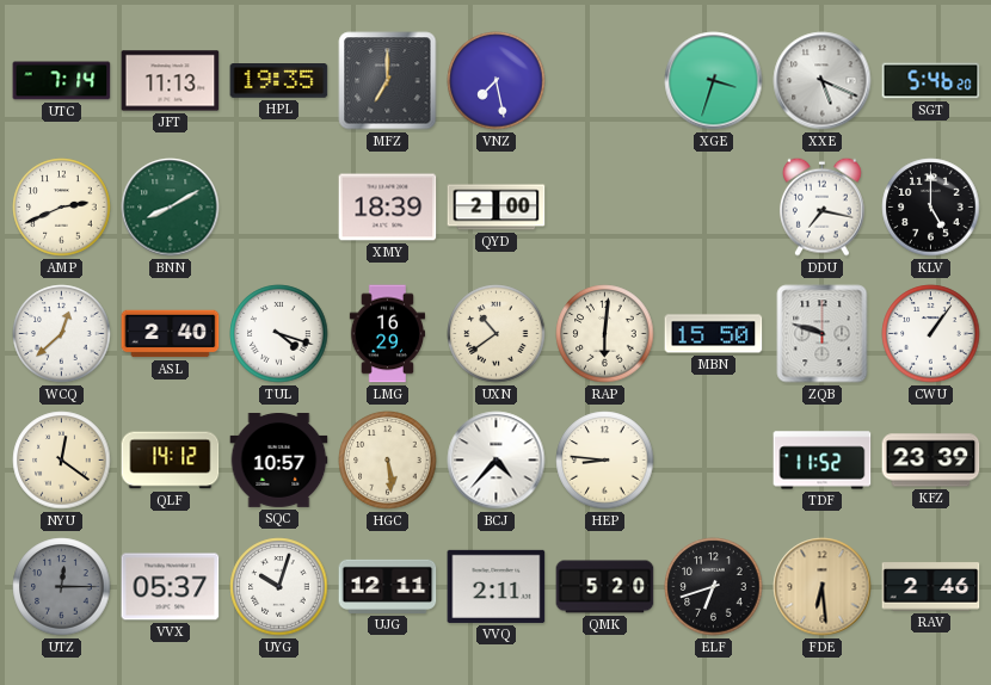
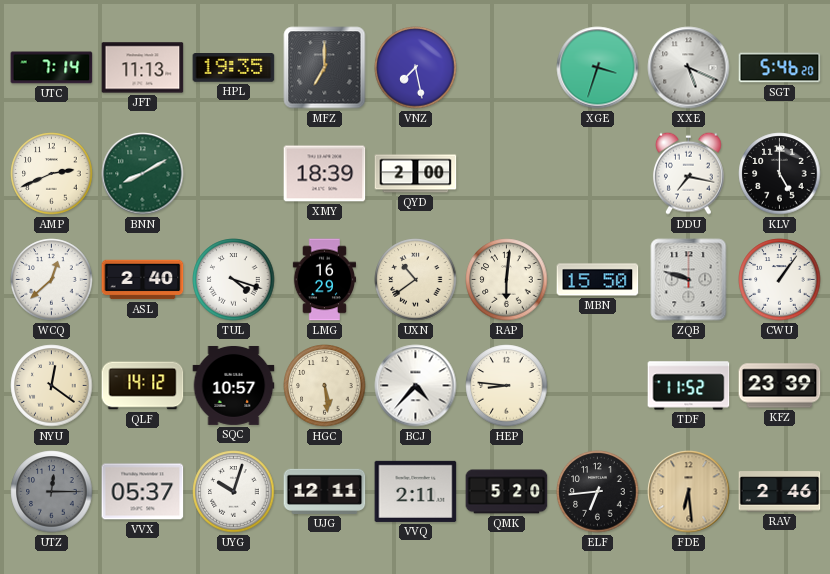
ELF: 6:42 -> 6:44
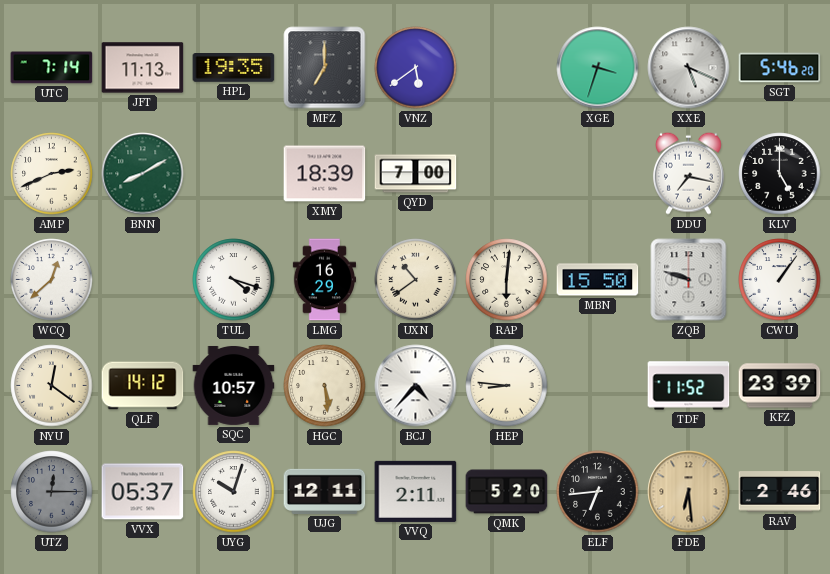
VNZ: 7:28 -> 5:39
QYD: 2:00 -> 7:00
ASL: 2:40 -> none
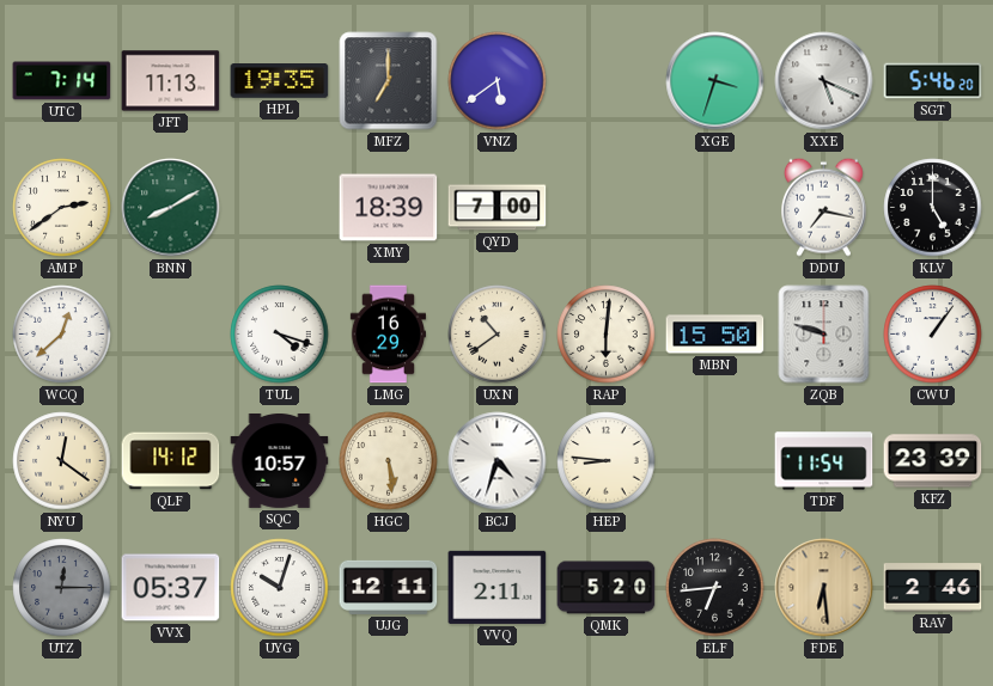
AMP: 2:41 -> 2:39
BCJ: 4:37 -> 4:33
TDF: 11:52 -> 11:54
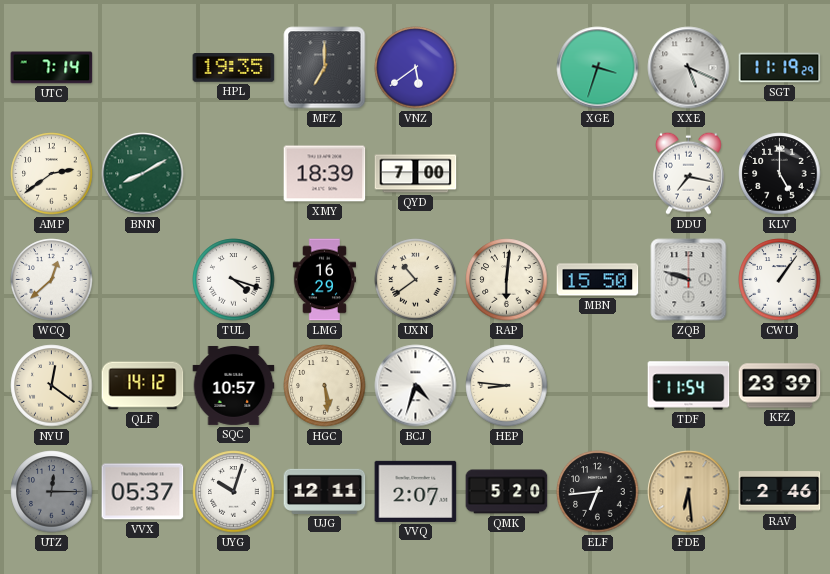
JFT: 11:13 -> none
SGT: 5:46 -> 11:19
VVQ: 2:11 -> 2:07
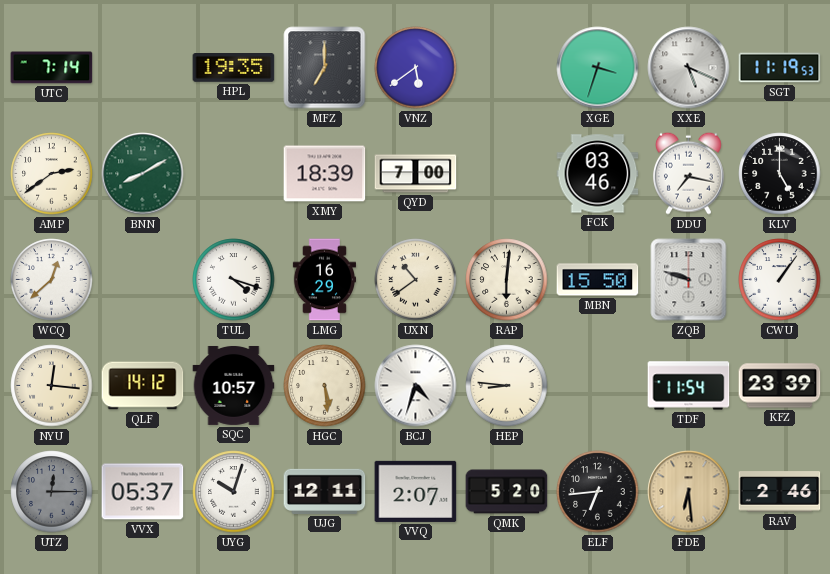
SGT: 11:19:29 -> 11:19:53
FCK: none -> 03:46
NYU: 12:21 -> 12:16
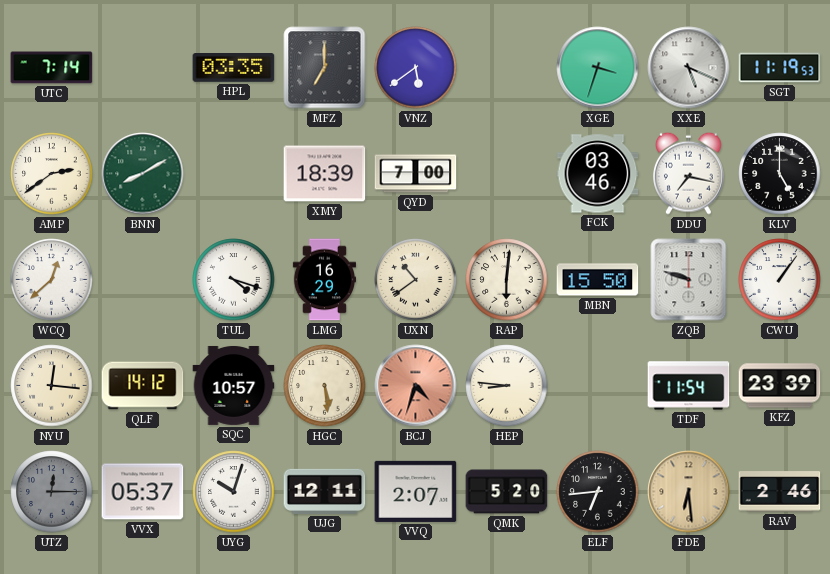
HPL: 19:35 -> 03:35
BCJ dial: white -> salmon
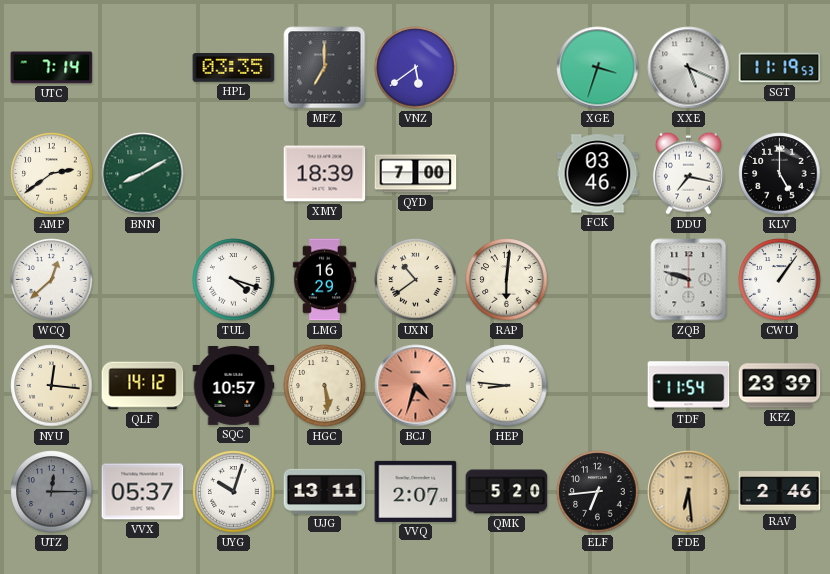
MBN: 15:50 -> none
UJG: 12:11 -> 13:11
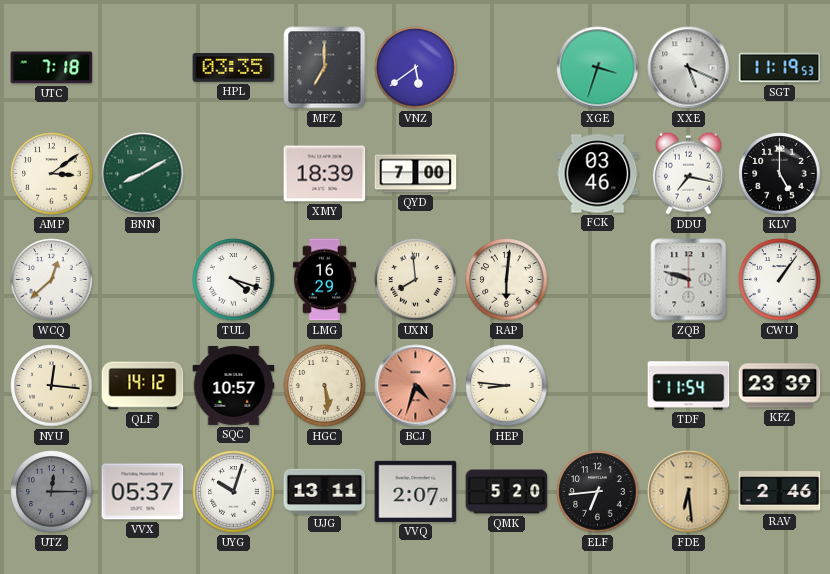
UTC: 7:14 -> 7:18
AMP: 2:39 -> 3:09
UXN: 10:39 -> 7:59
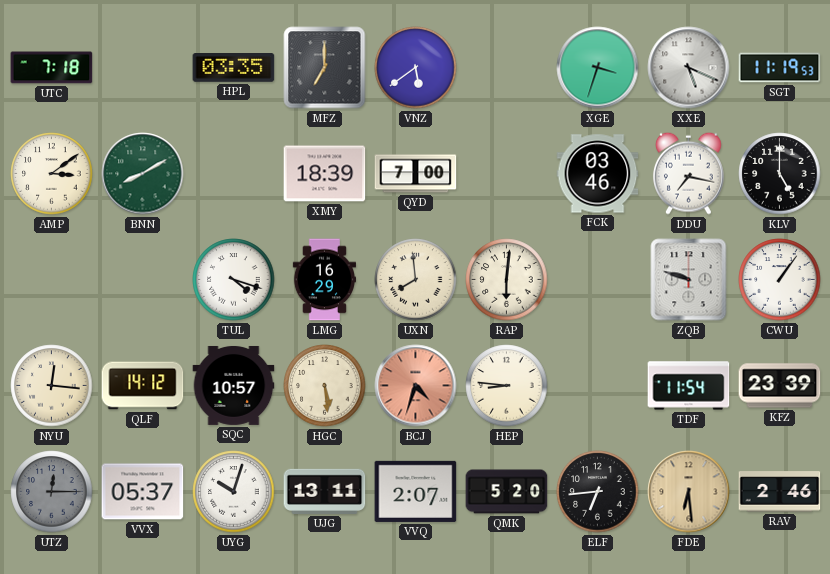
WCQ: 12:38 -> none
